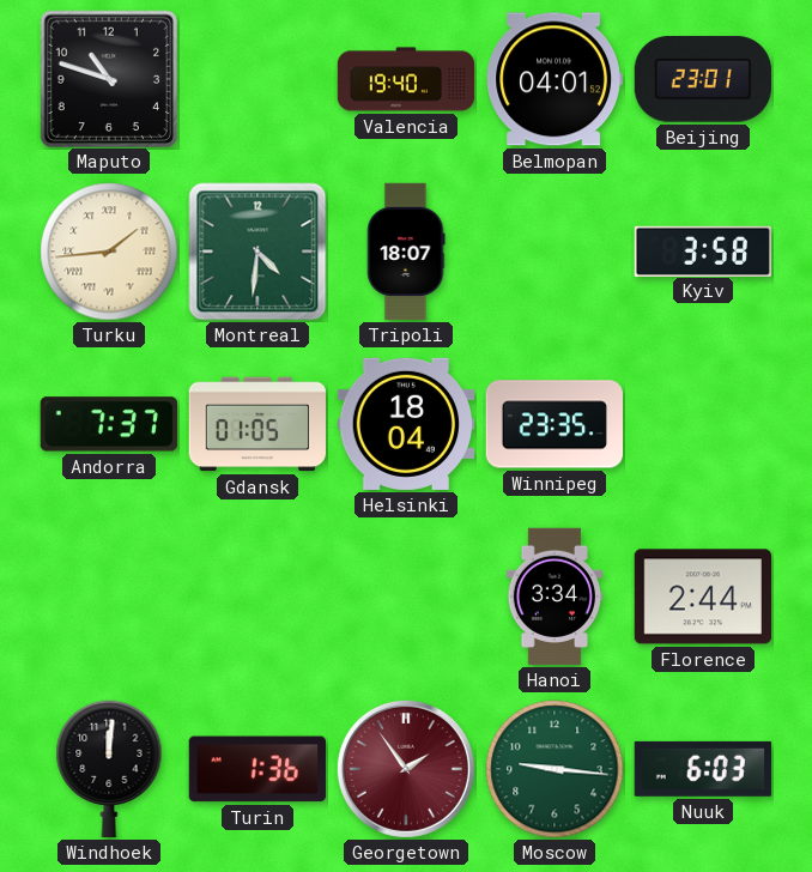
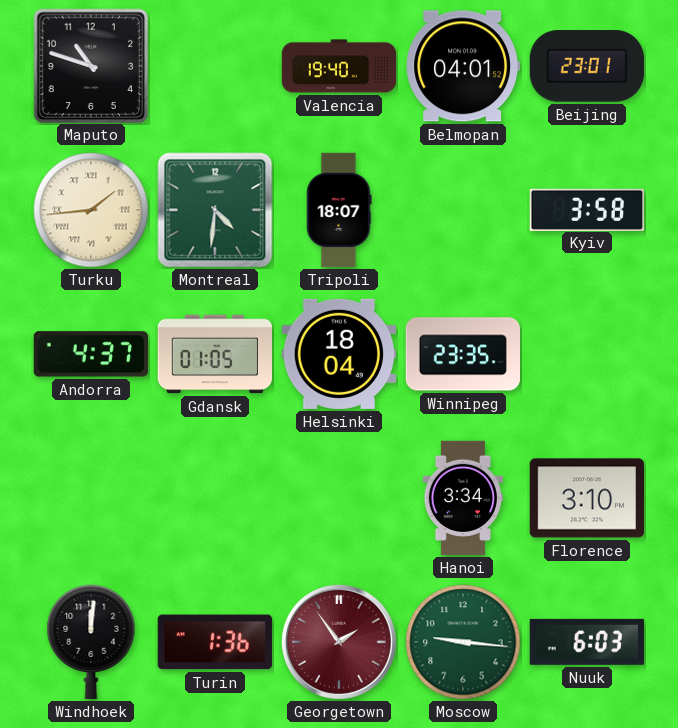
Andorra: 7:37 -> 4:37
Florence: 2:44 -> 3:10
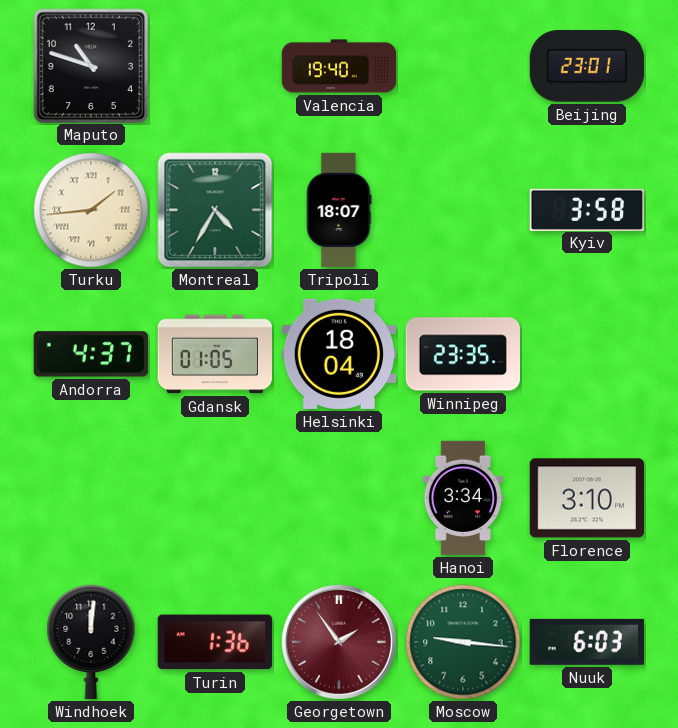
Belmopan: 04:01 -> none
Montreal: 4:31 -> 4:35
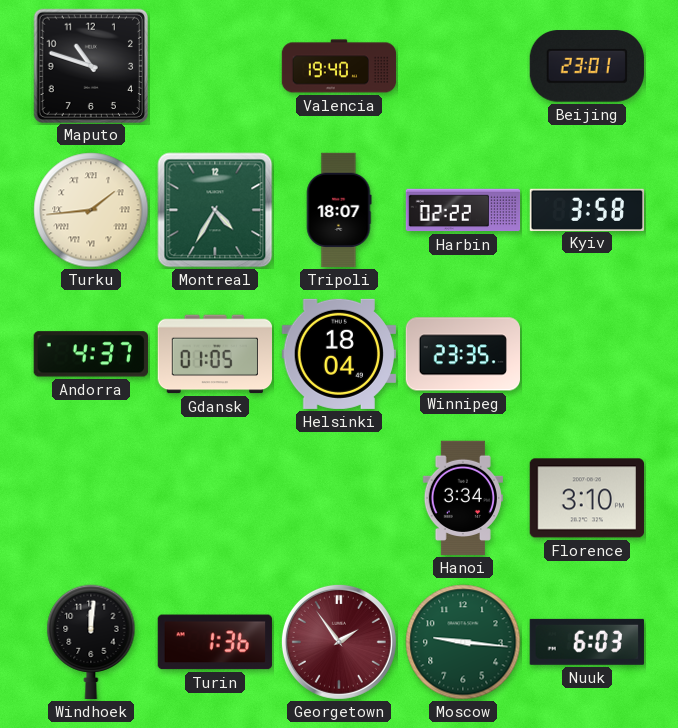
Harbin: none -> 02:22
